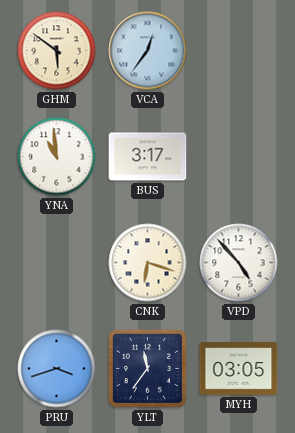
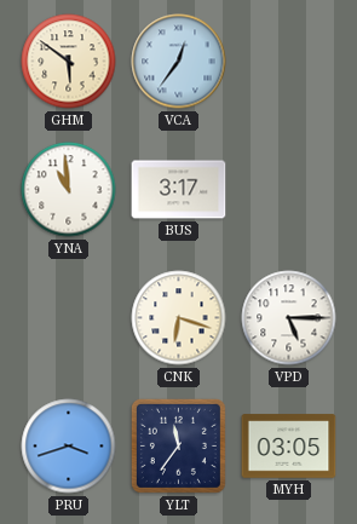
VPD: 4:53 -> 5:15
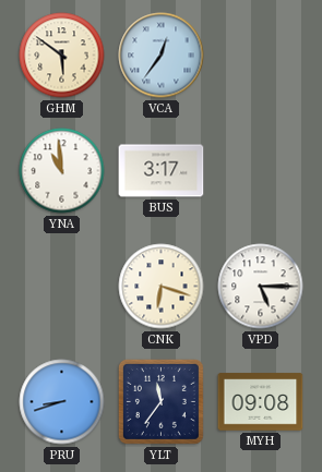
PRU: 3:42 -> 8:42
MYH: 03:05 -> 09:08
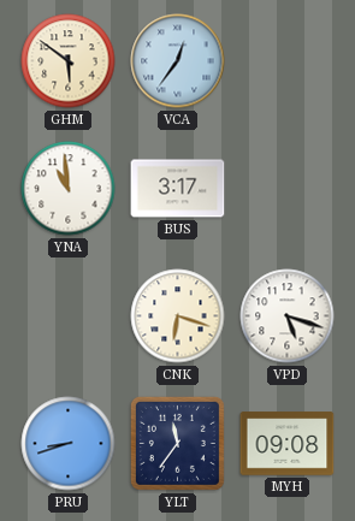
VPD: 5:15 -> 5:18
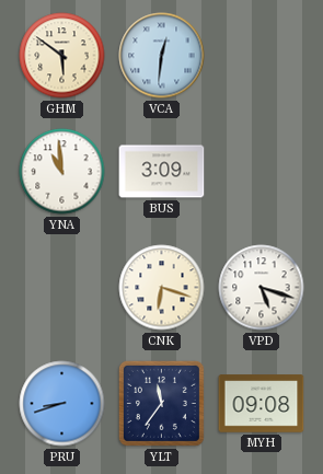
VCA: 12:36 -> 12:31
BUS: 3:17 -> 3:09
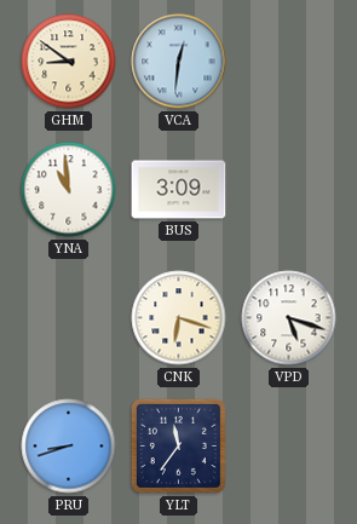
GHM: 5:51 -> 8:51
MYH: 09:08 -> none
